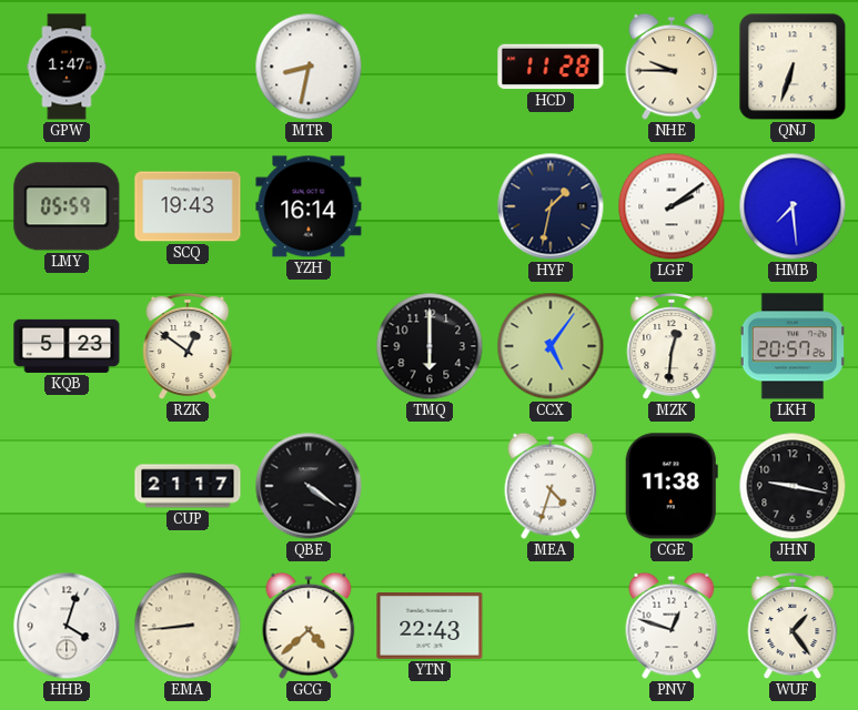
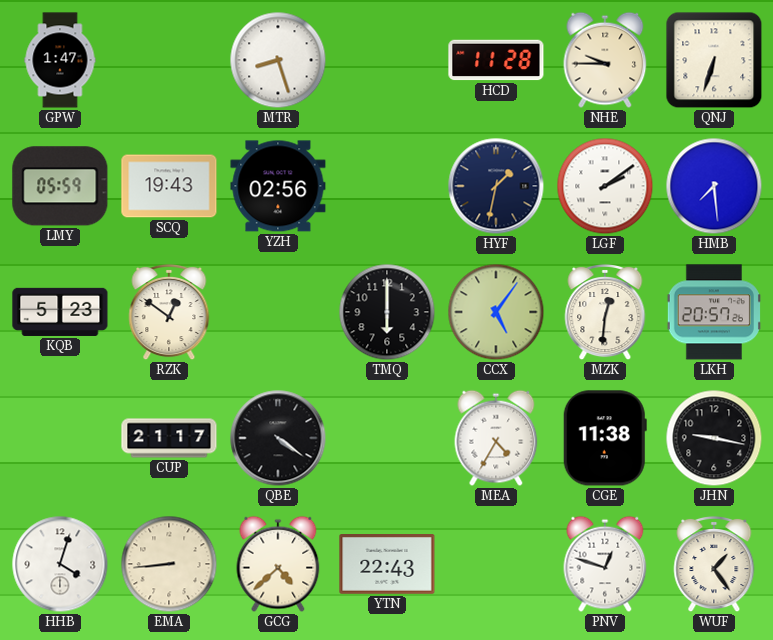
MTR: 8:32 -> 8:27
YZH: 16:14 -> 02:56
MEA: 4:33 -> 4:35
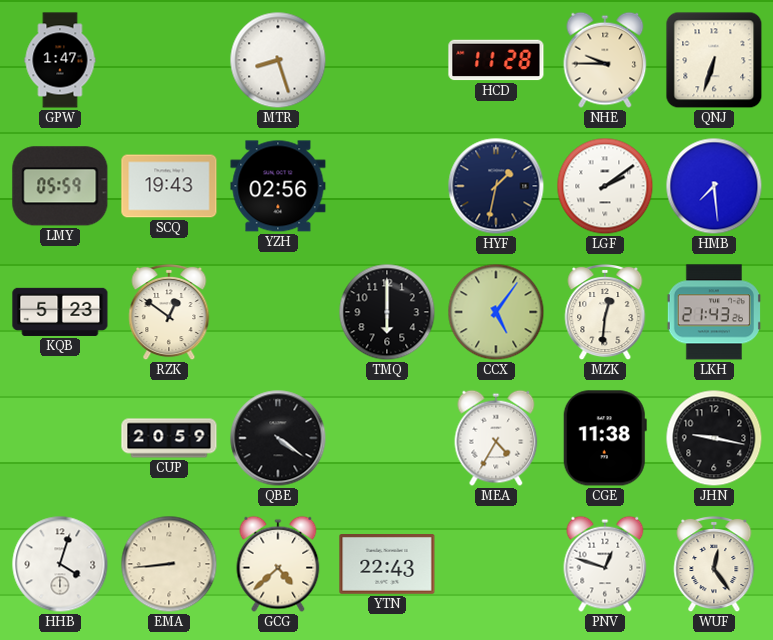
LKH: 20:57 -> 21:43
CUP: 21:17 -> 20:59
WUF: 1:24 -> 12:24
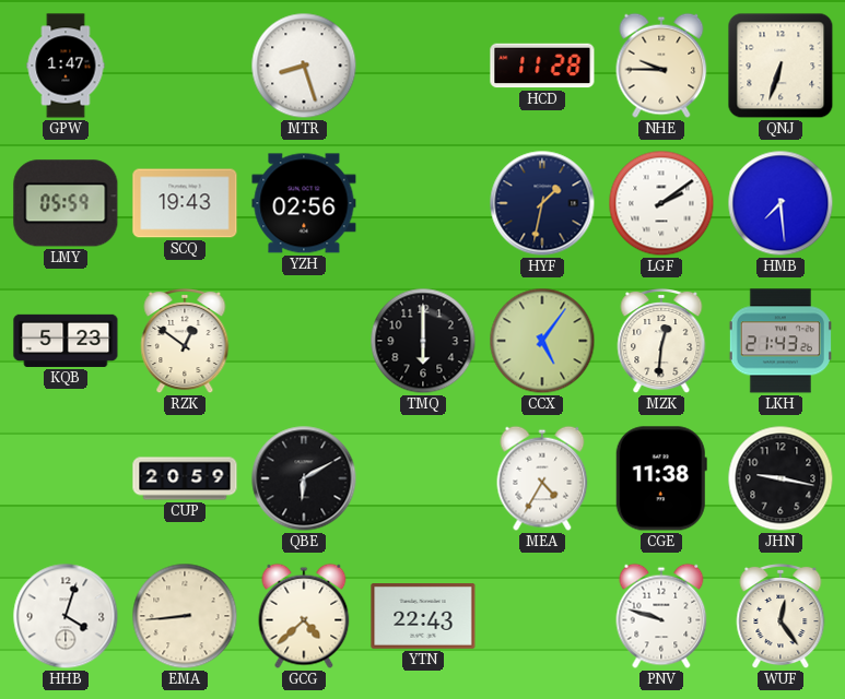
QBE: 4:21 -> 6:10
PNV: 12:48 -> 9:48
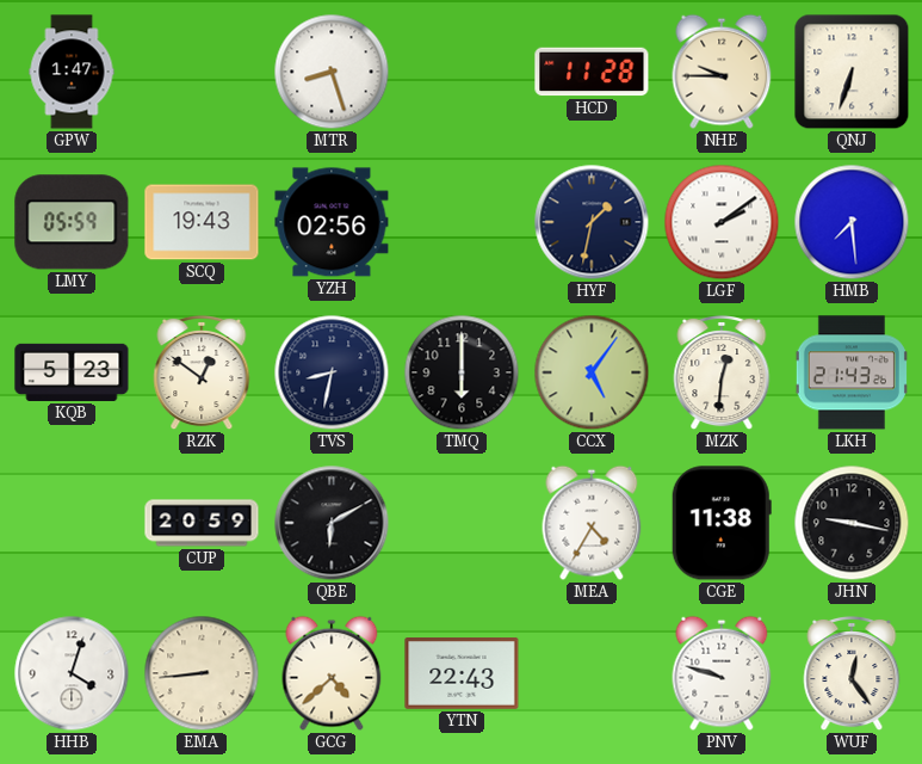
TVS: none -> 8:32
